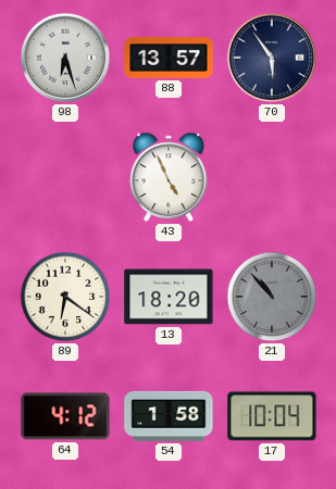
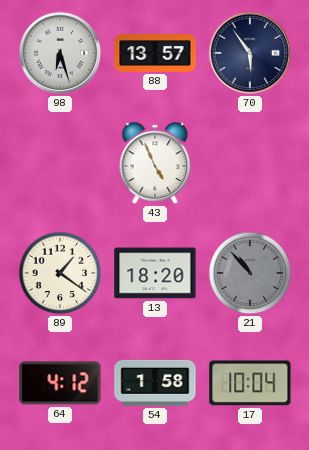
89: 6:21 -> 1:21
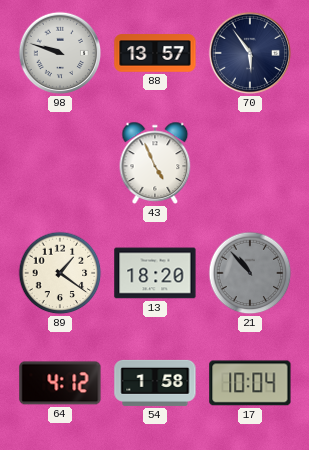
98: 6:27 -> 9:48
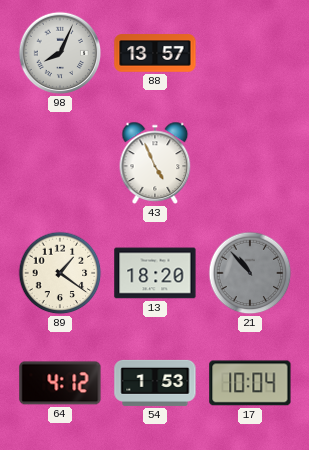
98: 9:48 -> 8:04
70: 5:54 -> none
54: 1:58 -> 1:53
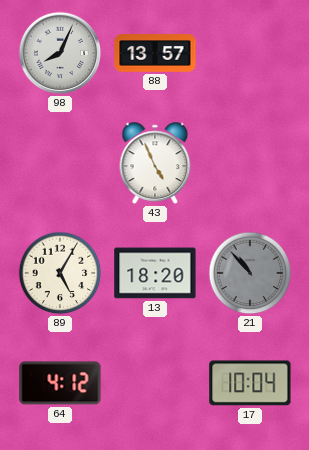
89: 1:21 -> 5:05
54: 1:53 -> none
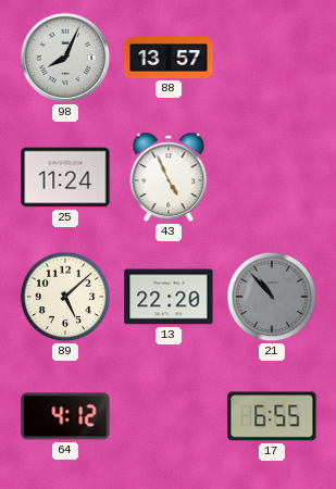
25: none -> 11:24
89: 5:05 -> 5:08
13: 18:20 -> 22:20
17: 10:04 -> 6:55
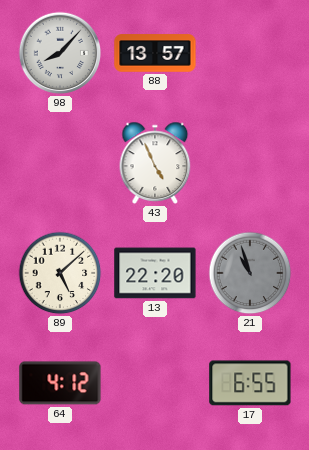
98: 8:04 -> 8:07
25: 11:24 -> none
21: 10:53 -> 10:57
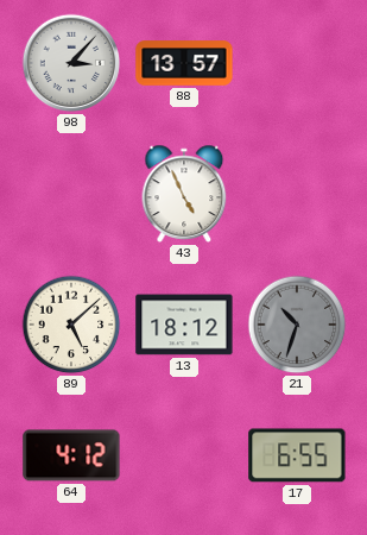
98: 8:07 -> 3:07
13: 22:20 -> 18:12
21: 10:57 -> 10:33
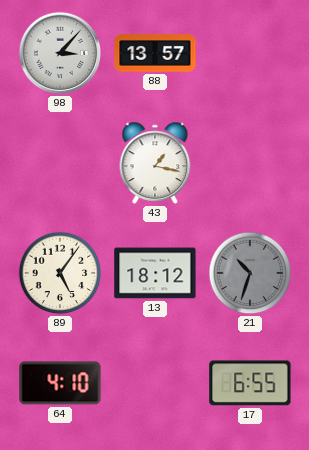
43: 4:56 -> 1:17
89: 5:08 -> 5:06
64: 4:12 -> 4:10
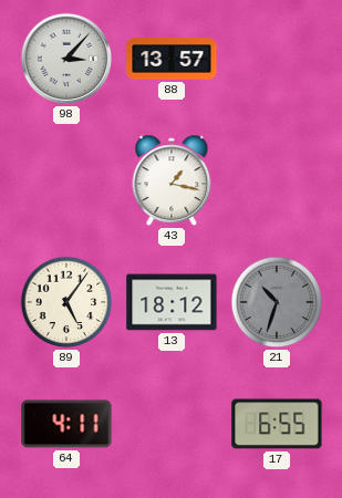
64: 4:10 -> 4:11
